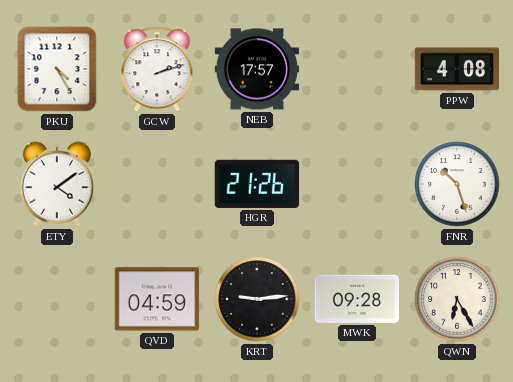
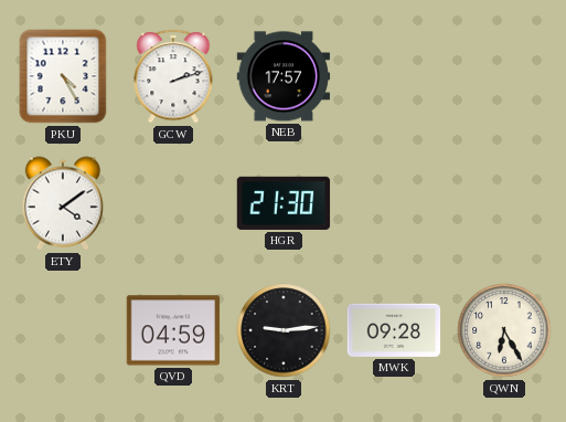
PPW: 4:08 -> none
HGR: 21:26 -> 21:30
FNR: 10:27 -> none
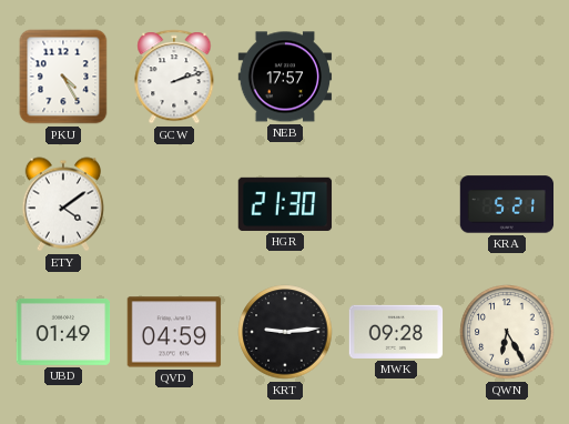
KRA: none -> 5:21
UBD: none -> 01:49
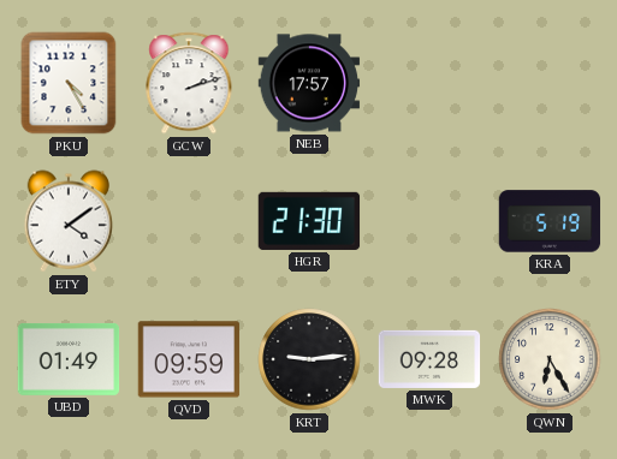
KRA: 5:21 -> 5:19
QVD: 04:59 -> 09:59
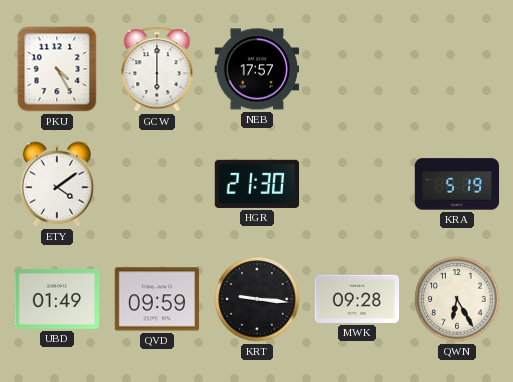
GCW: 2:12 -> 6:00
KRT: 9:14 -> 9:16
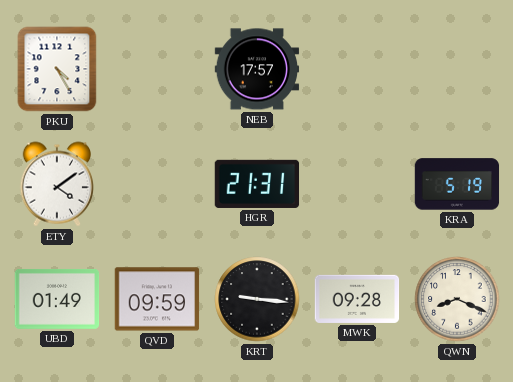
GCW: 6:00 -> none
HGR: 21:30 -> 21:31
QWN: 6:25 -> 8:19
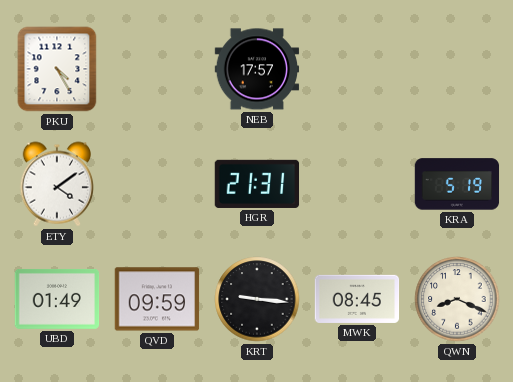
MWK: 09:28 -> 08:45
